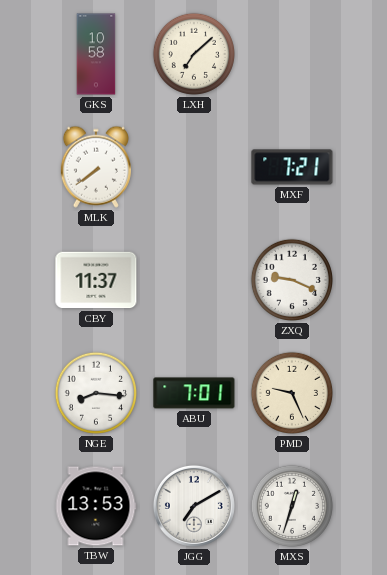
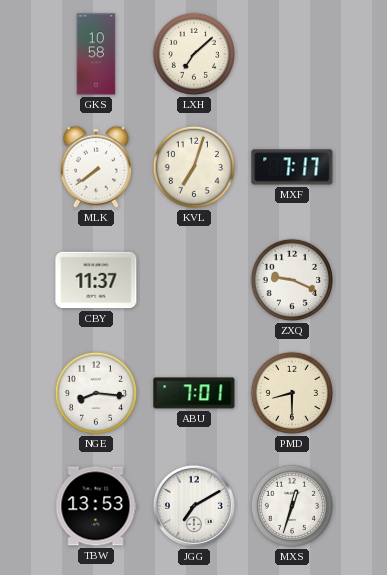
KVL: none -> 7:03
MXF: 7:21 -> 7:17
PMD: 9:26 -> 8:30
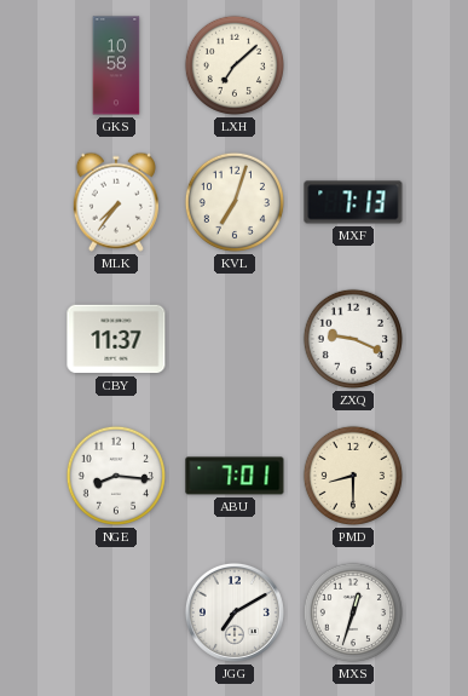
MLK: 7:39 -> 7:36
MXF: 7:17 -> 7:13
TBW: 13:53 -> none
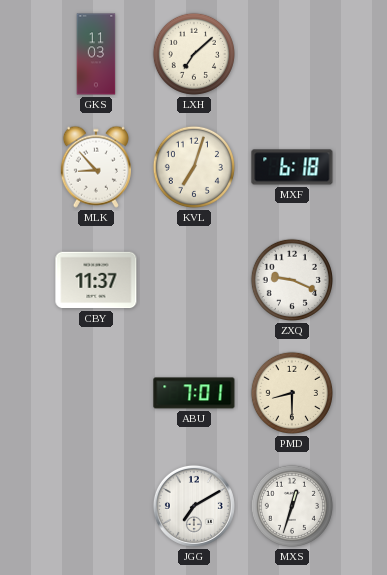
GKS: 10:58 -> 11:03
MLK: 7:36 -> 8:53
MXF: 7:13 -> 6:18
NGE: 8:16 -> none
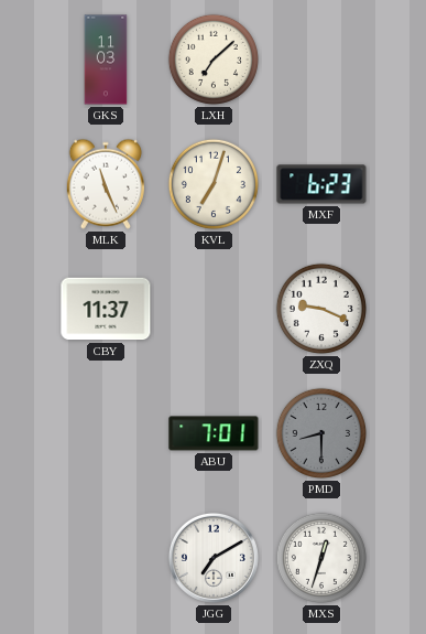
MLK: 8:53 -> 11:26
MXF: 6:18 -> 6:23
PMD dial: cream -> grey
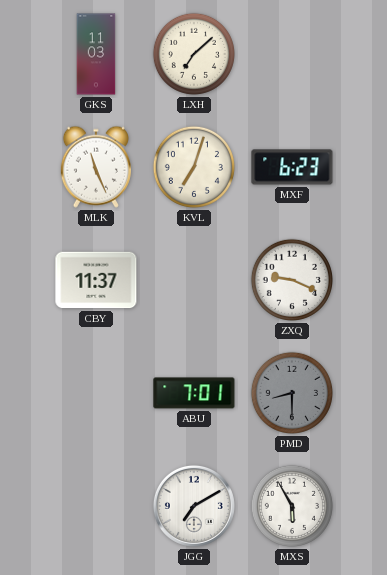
MXS: 12:33 -> 5:55
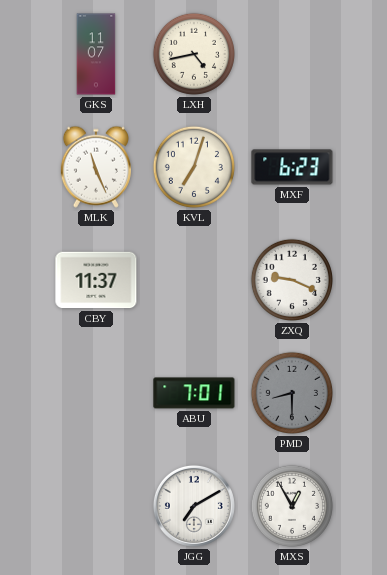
GKS: 11:03 -> 11:07
LXH: 7:08 -> 4:43
MXS: 5:55 -> 12:55
